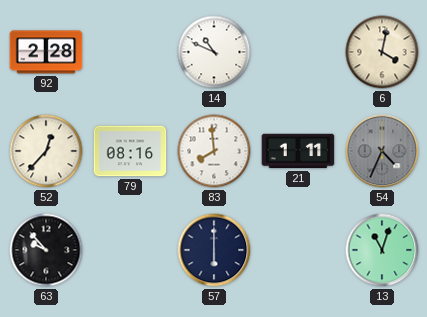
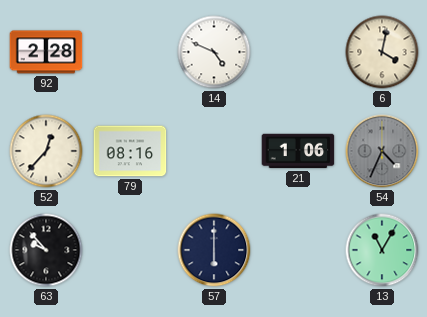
14: 10:49 -> 4:49
83: 7:59 -> none
21: 1:11 -> 1:06
13: 11:03 -> 11:05
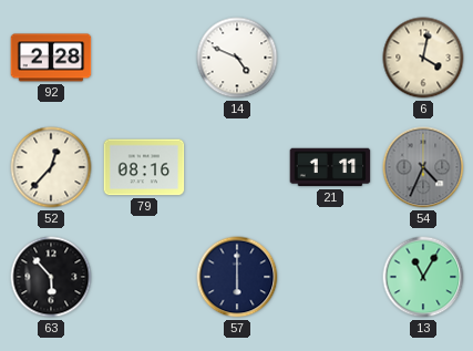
21: 1:06 -> 1:11
63: 9:53 -> 5:53
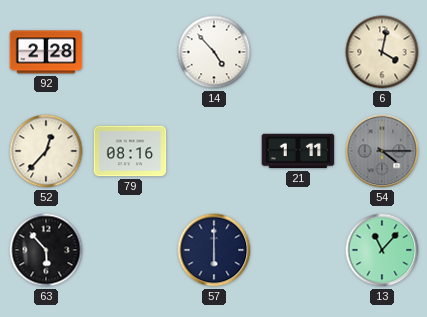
14: 4:49 -> 4:53
54: 4:34 -> 4:15
13: 11:05 -> 11:07
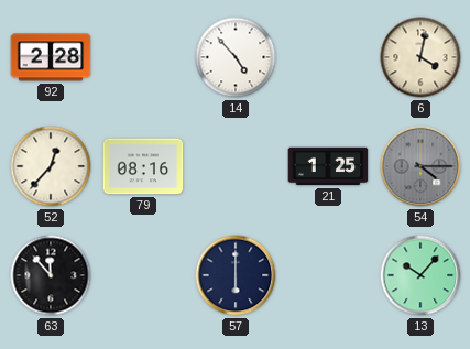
21: 1:11 -> 1:25
63: 5:53 -> 11:53
13: 11:07 -> 10:07
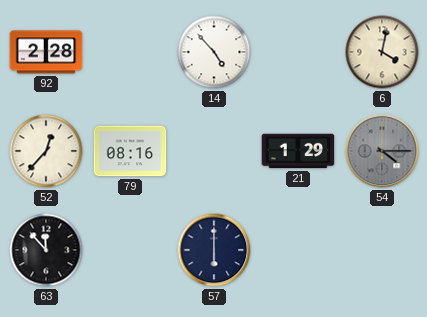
21: 1:25 -> 1:29
13: 10:07 -> none
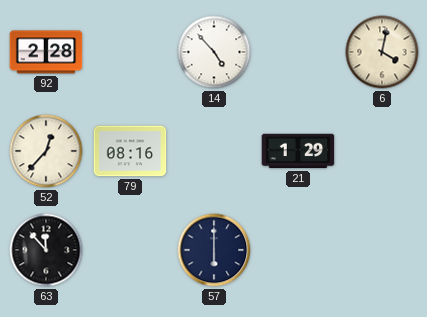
54: 4:15 -> none
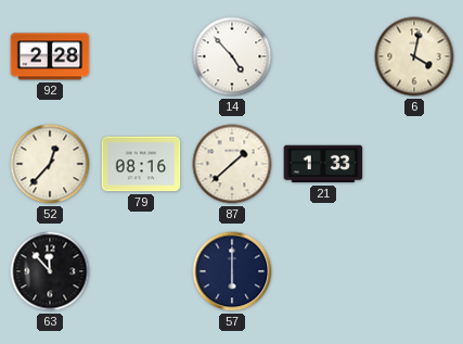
87: none -> 1:38
21: 1:29 -> 1:33
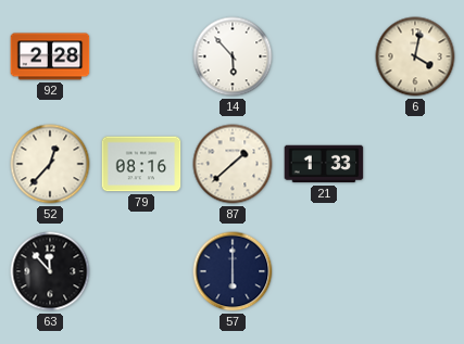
14: 4:53 -> 5:53
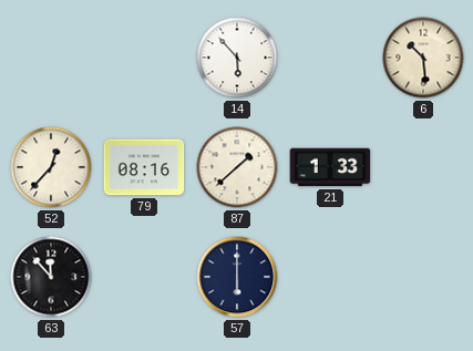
92: 2:28 -> none
6: 4:02 -> 10:29
